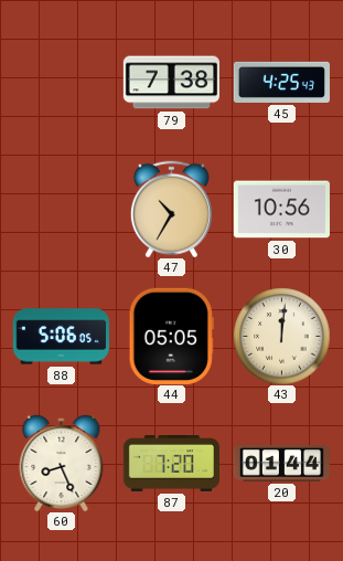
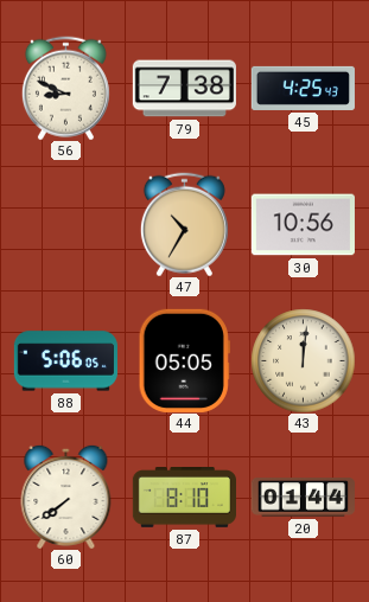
56: none -> 8:49
60: 8:26 -> 7:39
87: 7:20 -> 8:10
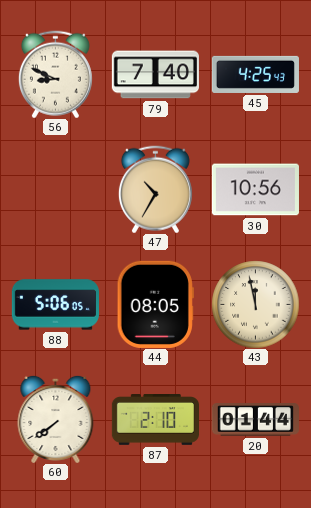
79: 7:38 -> 7:40
44: 05:05 -> 08:05
43: 12:01 -> 11:58
87: 8:10 -> 2:10
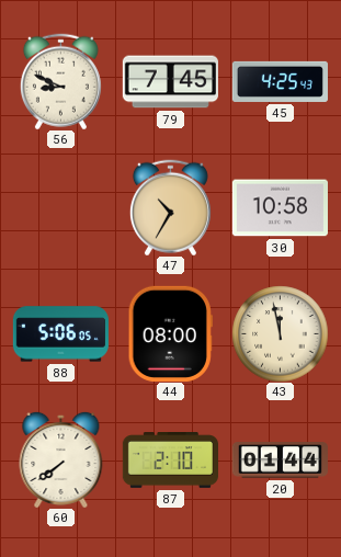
79: 7:40 -> 7:45
30: 10:56 -> 10:58
44: 08:05 -> 08:00
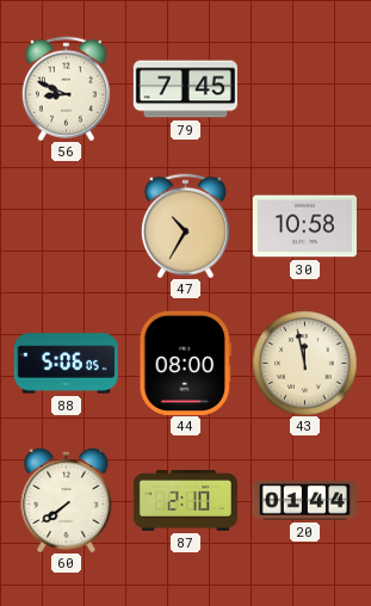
45: 4:25 -> none
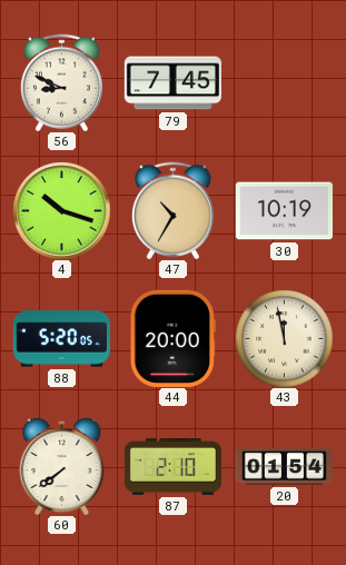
4: none -> 10:18
30: 10:58 -> 10:19
88: 5:06 -> 5:20
44: 08:00 -> 20:00
20: 01:44 -> 01:54
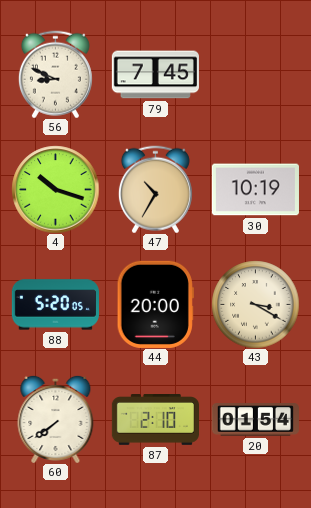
43: 11:58 -> 3:20
